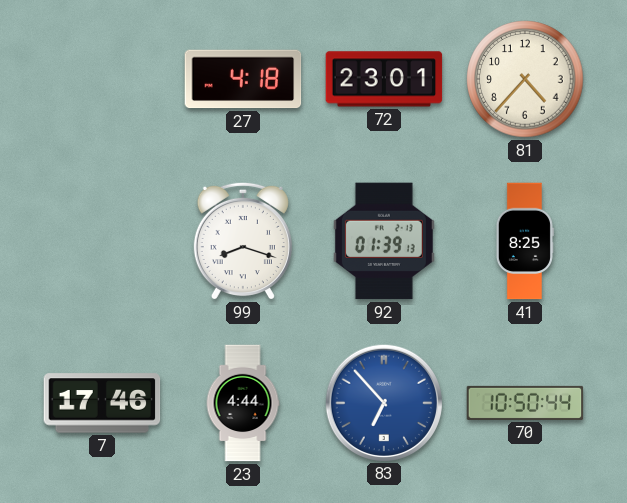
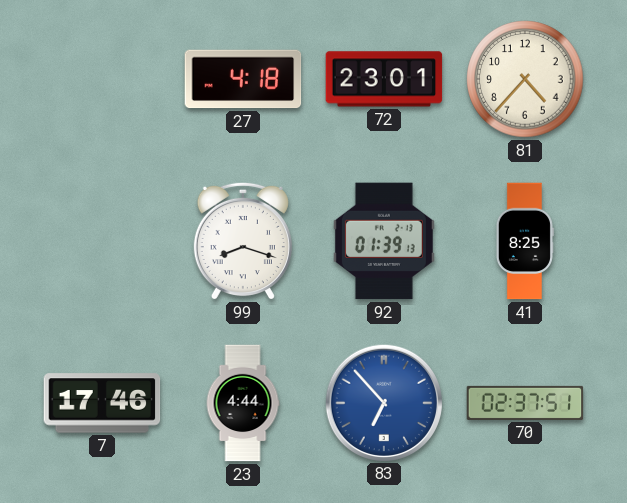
70: 10:50 -> 02:37
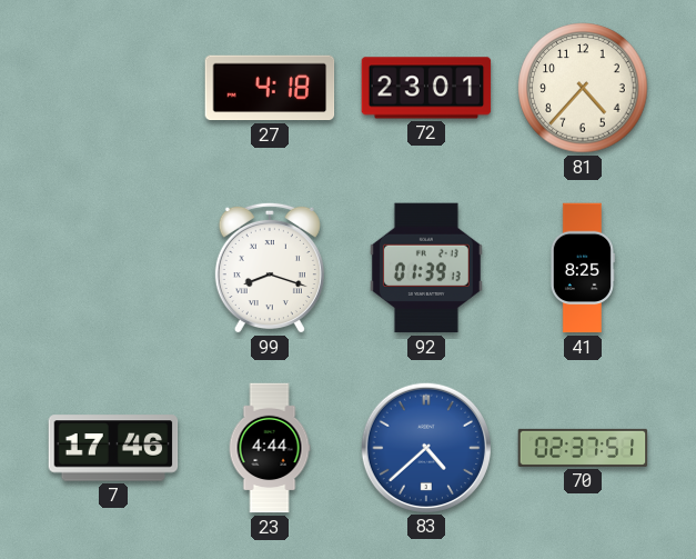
83: 6:53 -> 4:38
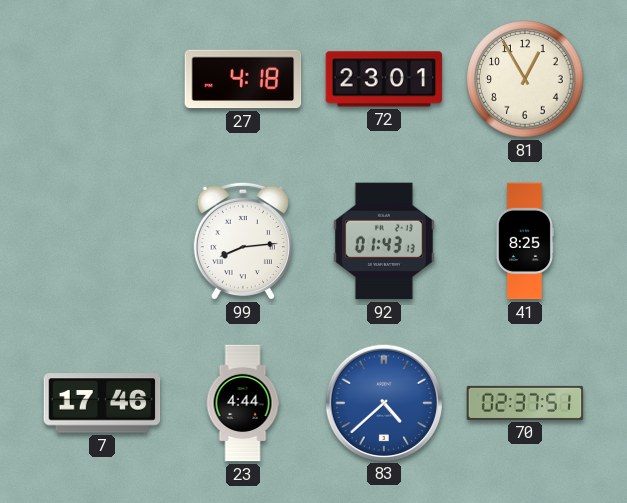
81: 4:37 -> 12:55
99: 8:18 -> 8:14
92: 01:39 -> 01:43
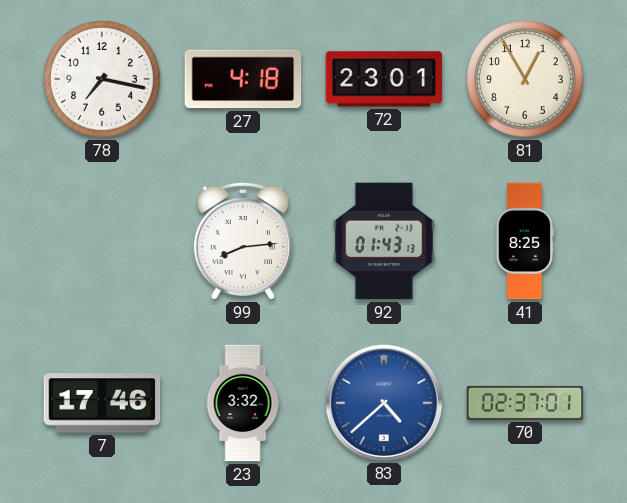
78: none -> 7:17
23: 4:44 -> 3:32
70: 02:37:51 -> 02:37:01
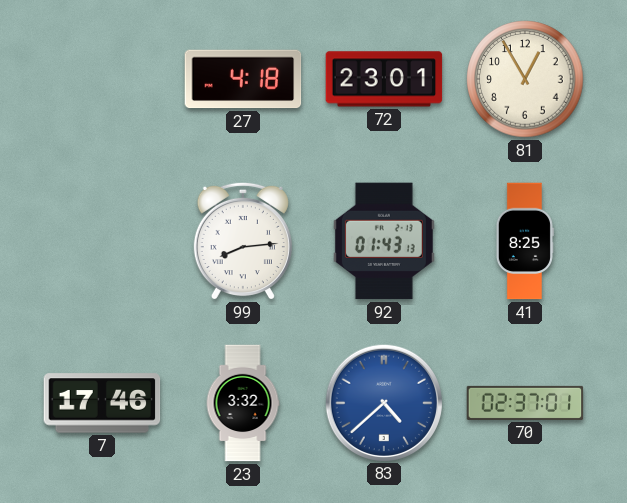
78: 7:17 -> none
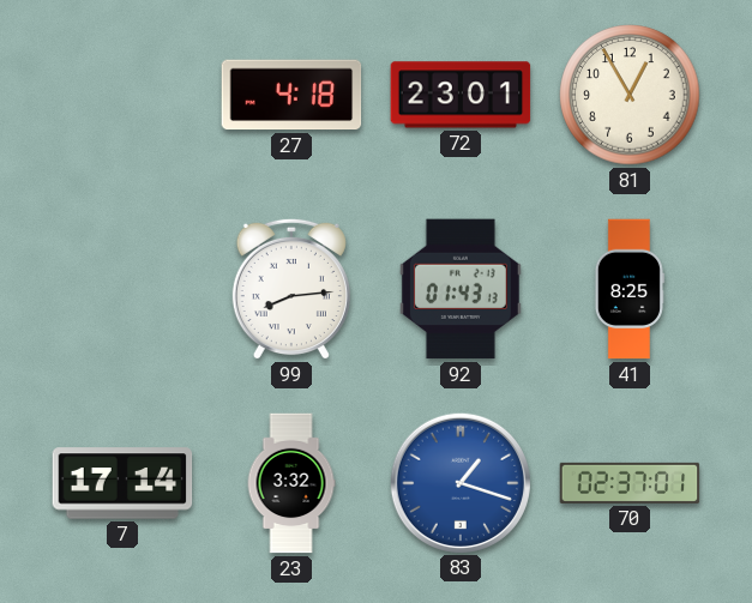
7: 17:46 -> 17:14
83: 4:38 -> 1:18
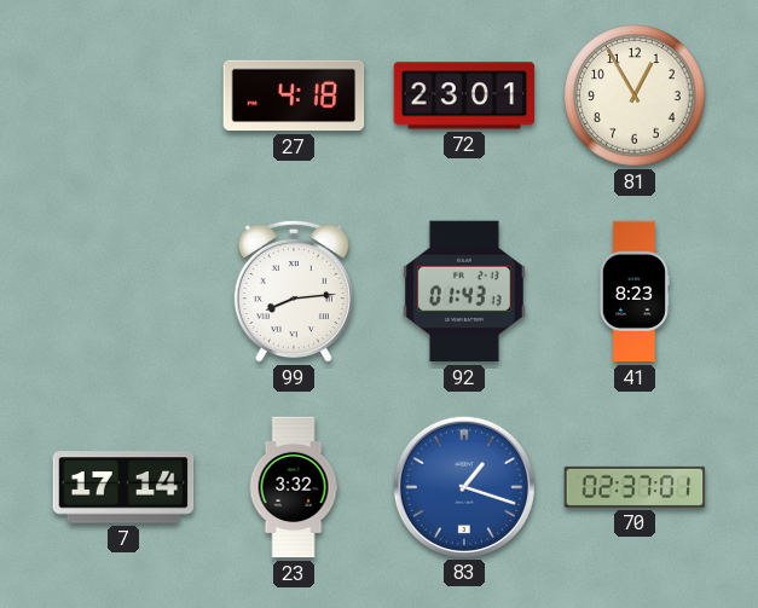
41: 8:25 -> 8:23
